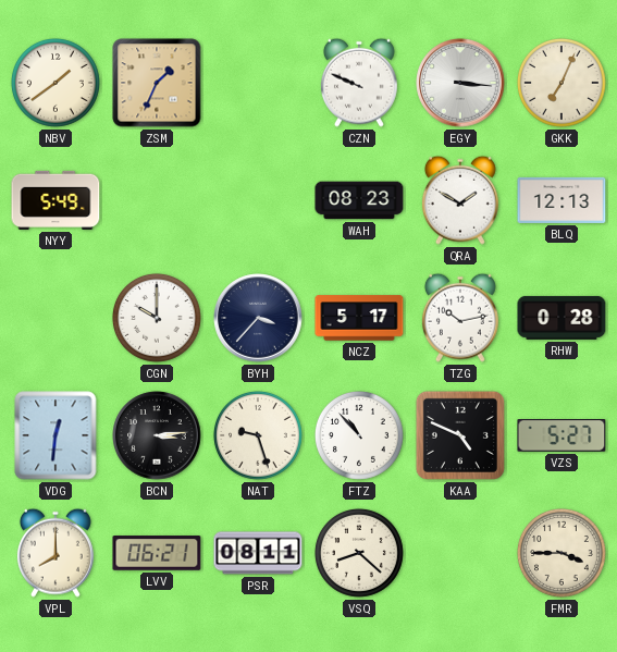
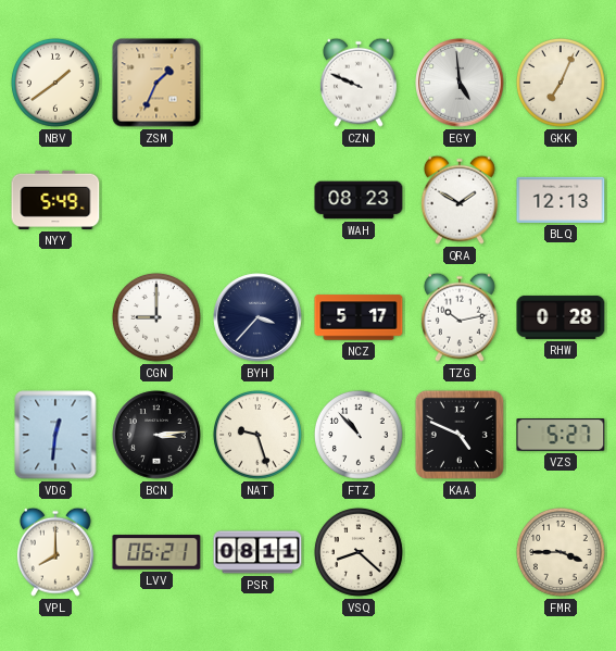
EGY: 3:16 -> 4:59
CGN: 10:00 -> 9:00
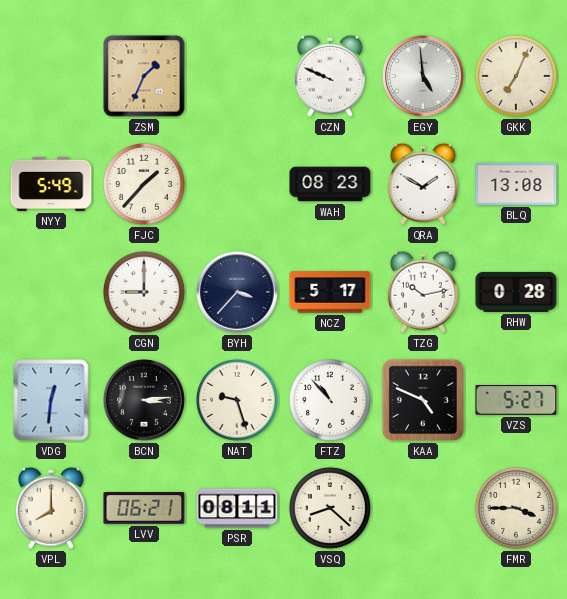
NBV: 1:39 -> none
FJC: none -> 1:37
BLQ: 12:13 -> 13:08
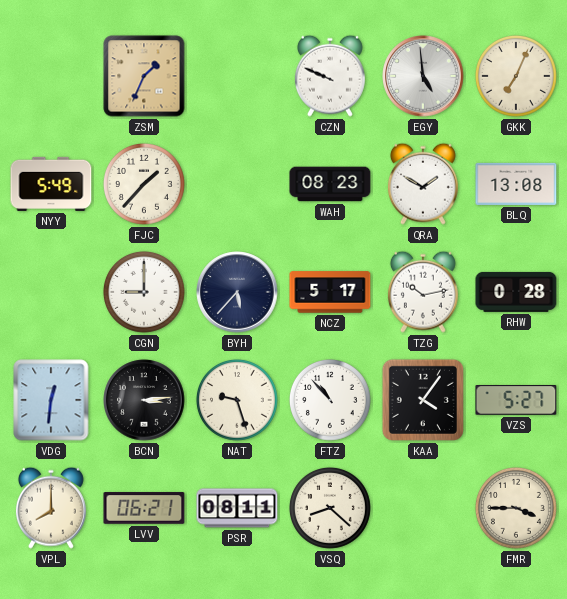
BYH: 3:37 -> 5:37
KAA: 4:49 -> 4:06
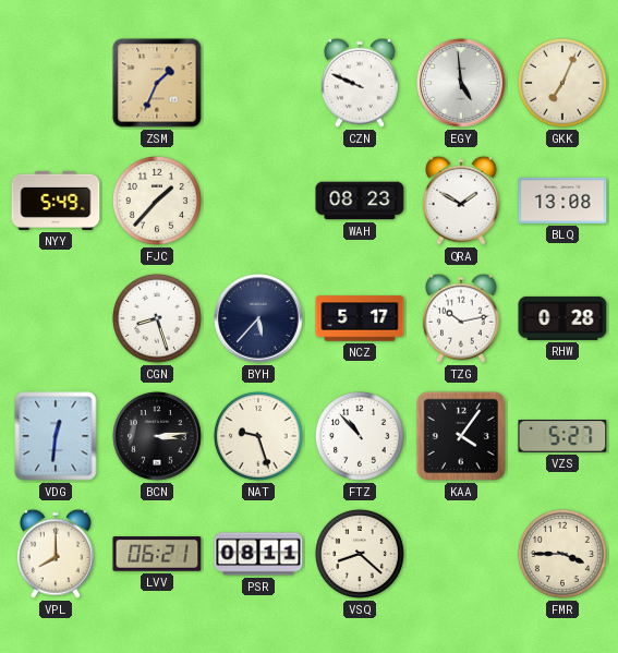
CGN: 9:00 -> 8:27
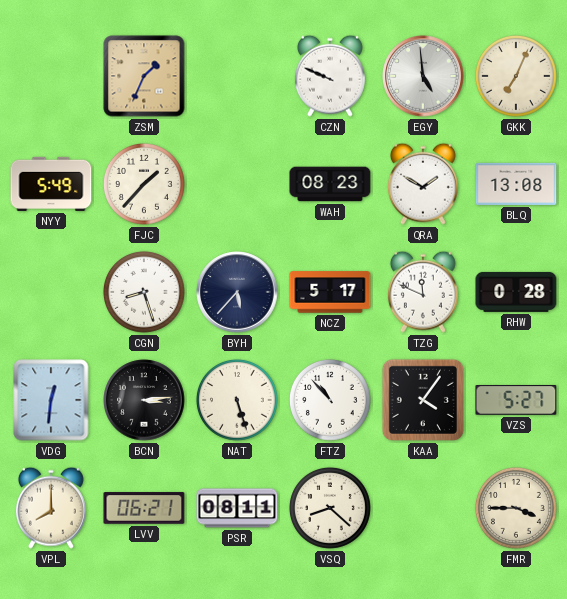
TZG: 10:13 -> 11:49
NAT: 9:27 -> 5:27
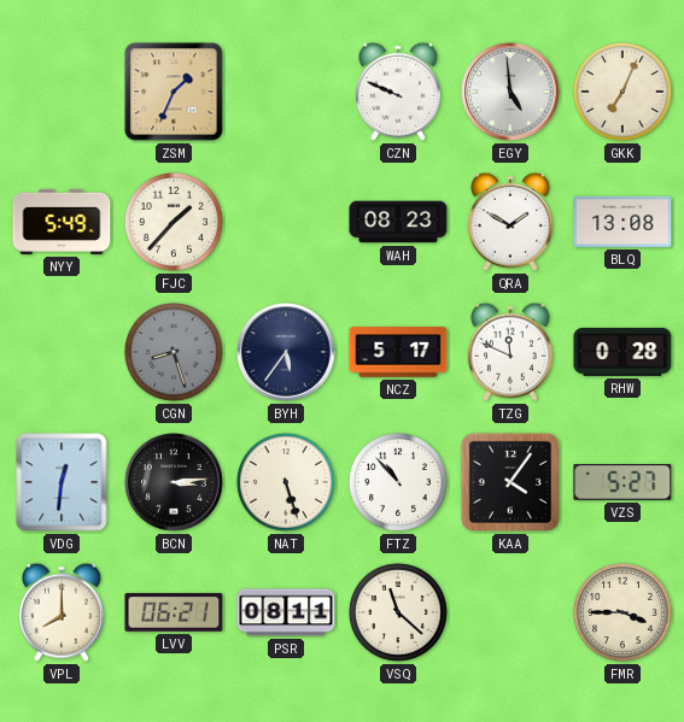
CGN dial: white -> grey
BYH: 5:37 -> 5:36
VSQ: 8:22 -> 11:22
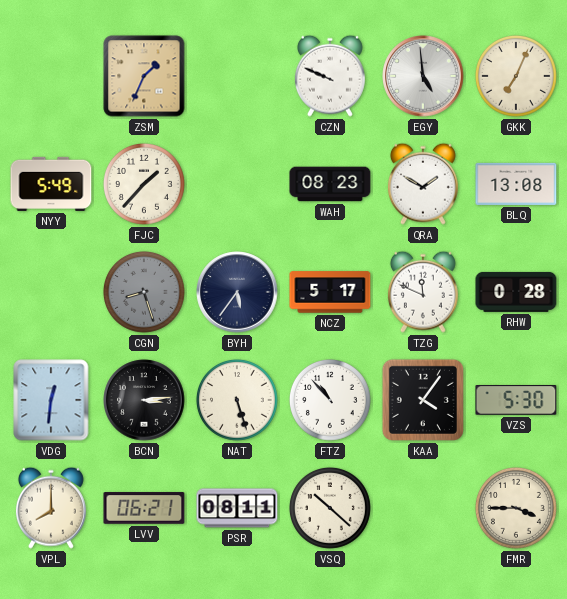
VZS: 5:27 -> 5:30
VSQ: 11:22 -> 10:22
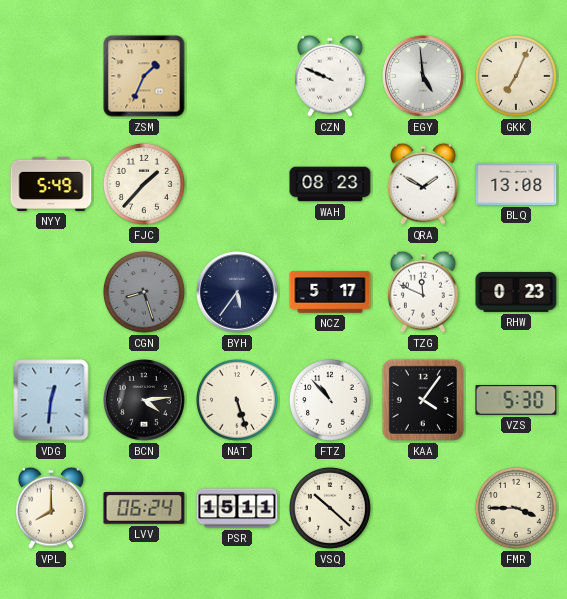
RHW: 0:28 -> 0:23
BCN: 3:14 -> 4:14
LVV: 06:21 -> 06:24
PSR: 08:11 -> 15:11
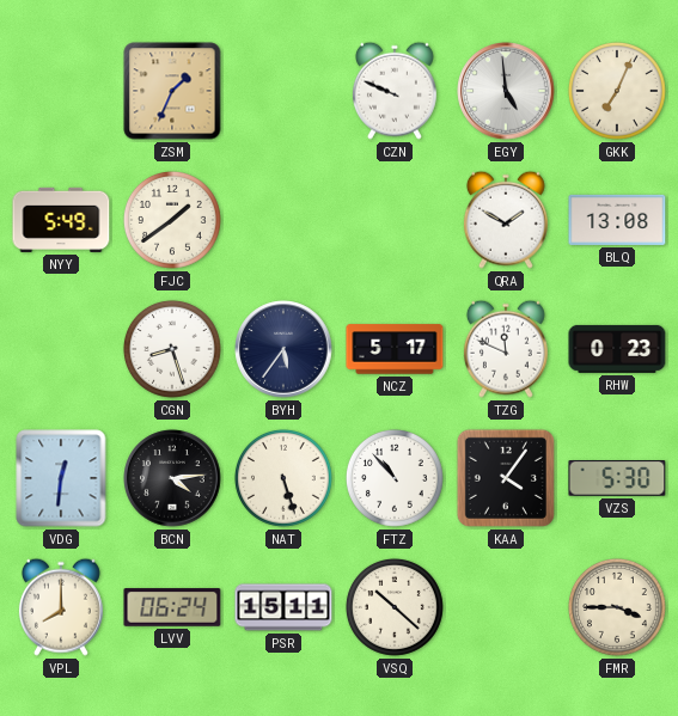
FJC: 1:37 -> 1:39
WAH: 08:23 -> none
CGN dial: grey -> white
